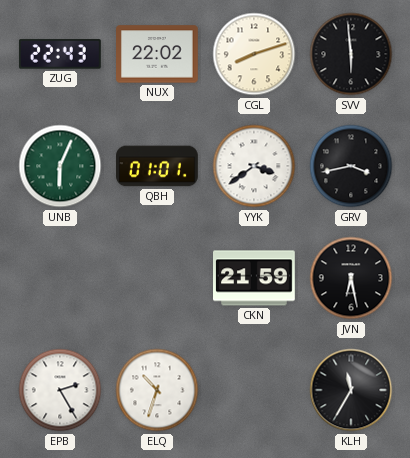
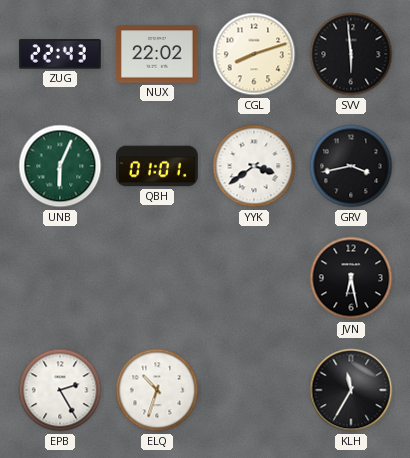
CKN: 21:59 -> none
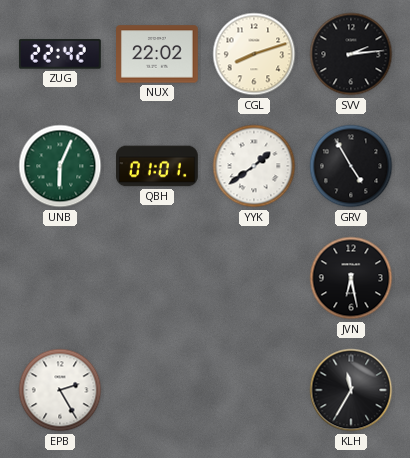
ZUG: 22:43 -> 22:42
SVV: 5:59 -> 2:14
YYK: 3:39 -> 1:39
GRV: 3:43 -> 4:55
ELQ: 10:33 -> none
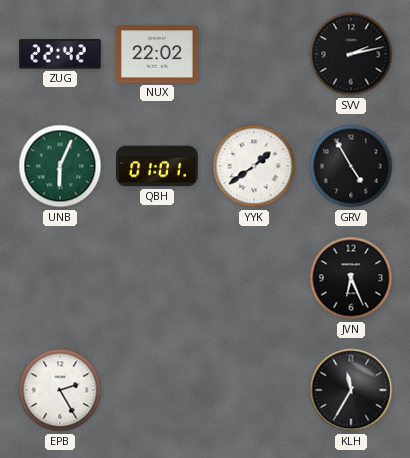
CGL: 8:12 -> none
SVV: 2:14 -> 2:13
JVN: 6:28 -> 6:26
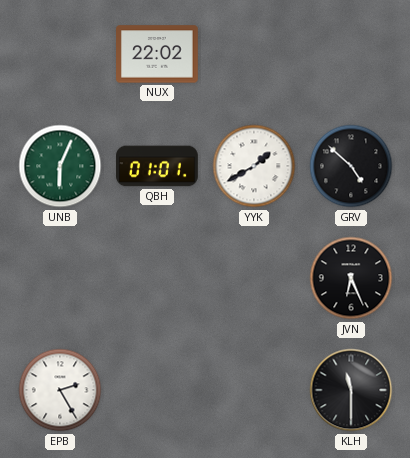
ZUG: 22:42 -> none
SVV: 2:13 -> none
YYK: 1:39 -> 1:40
GRV: 4:55 -> 4:52
KLH: 11:35 -> 11:30
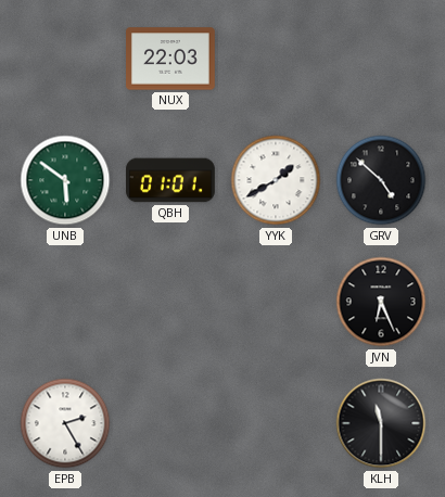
NUX: 22:02 -> 22:03
UNB: 6:04 -> 5:51
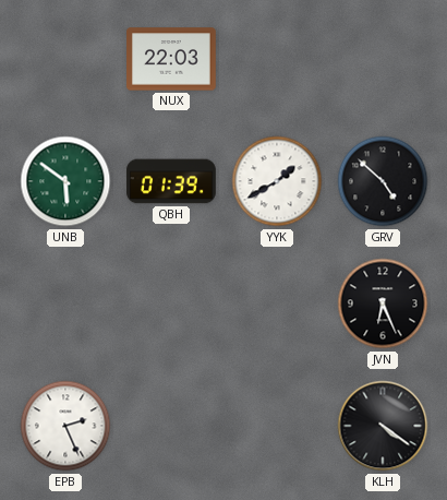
QBH: 01:01 -> 01:39
EPB: 2:25 -> 2:26
KLH: 11:30 -> 4:21
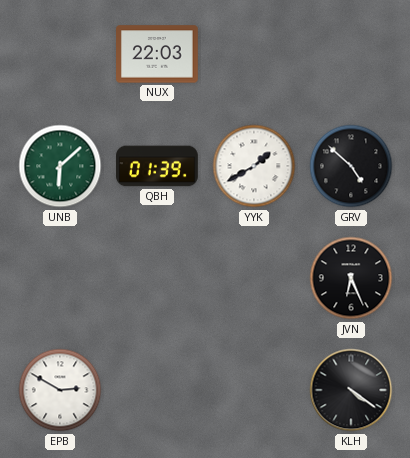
UNB: 5:51 -> 6:08
EPB: 2:26 -> 2:50
